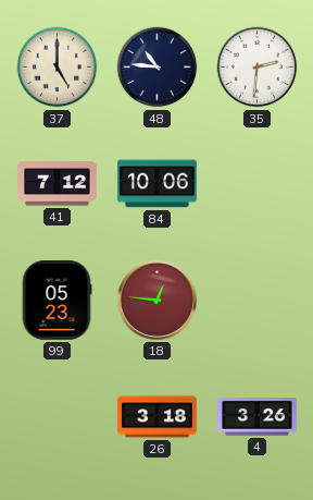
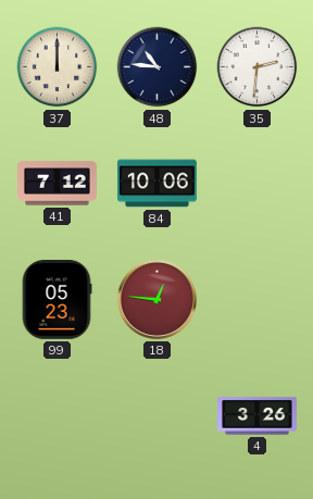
37: 5:00 -> 12:00
26: 3:18 -> none
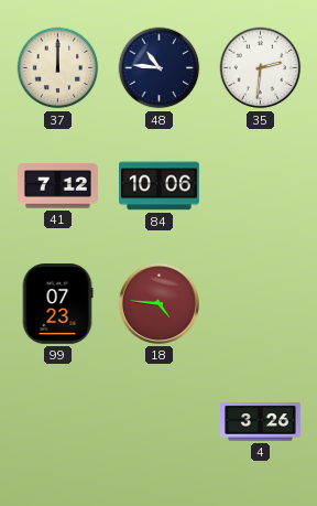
99: 05:23 -> 07:23
18: 12:46 -> 4:46
